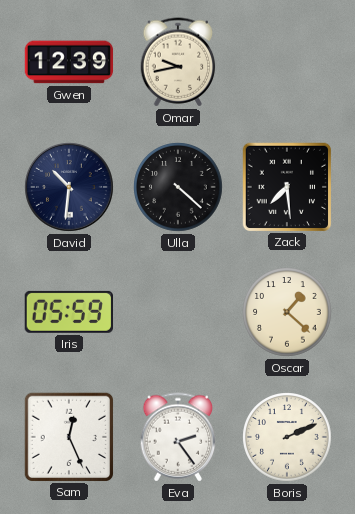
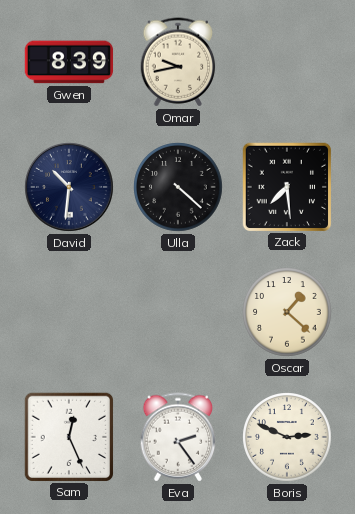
Gwen: 12:39 -> 8:39
Iris: 05:59 -> none
Boris: 2:11 -> 2:49
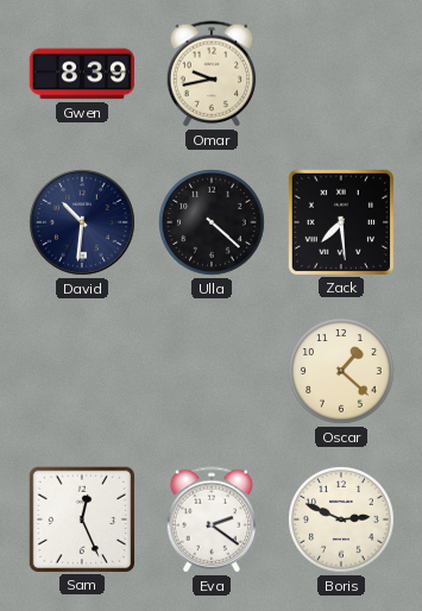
Eva: 2:24 -> 2:21
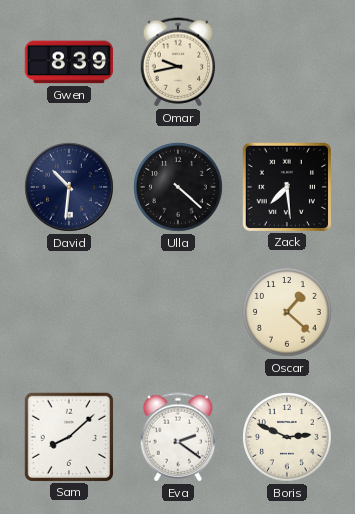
Sam: 12:26 -> 8:08
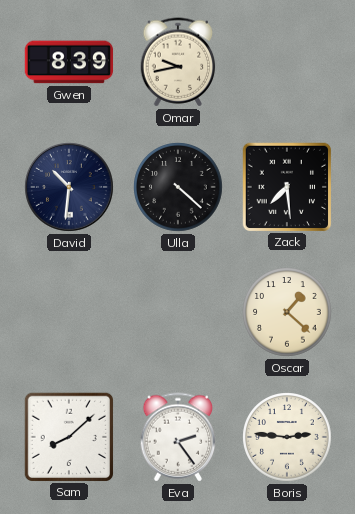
Eva: 2:21 -> 2:24
Boris: 2:49 -> 2:46
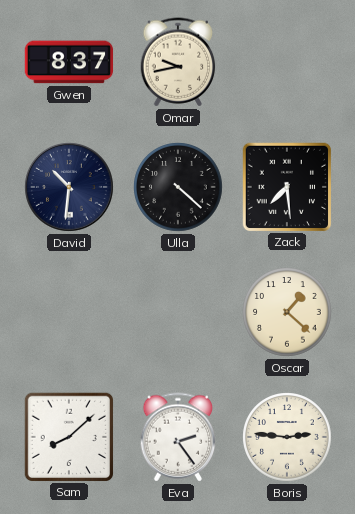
Gwen: 8:39 -> 8:37
